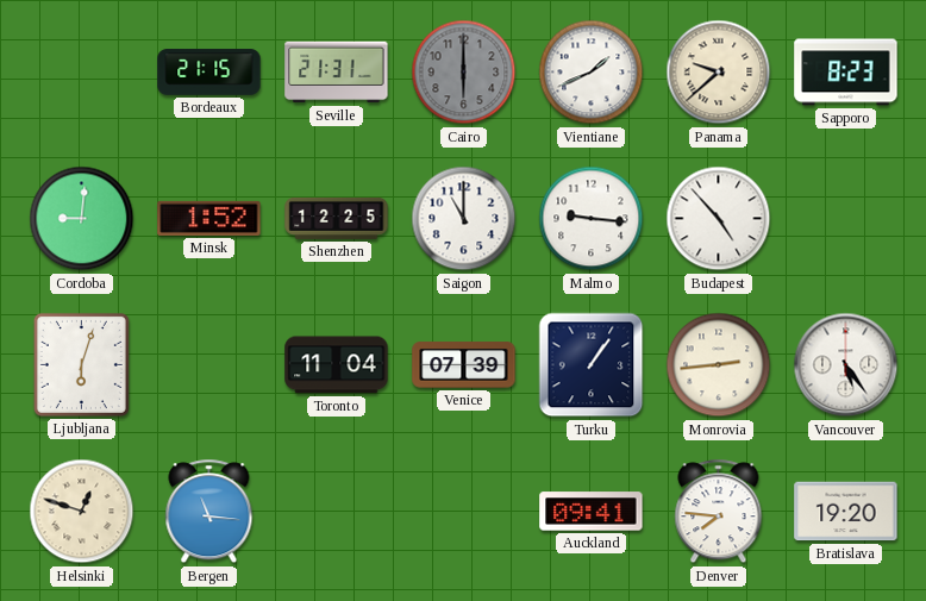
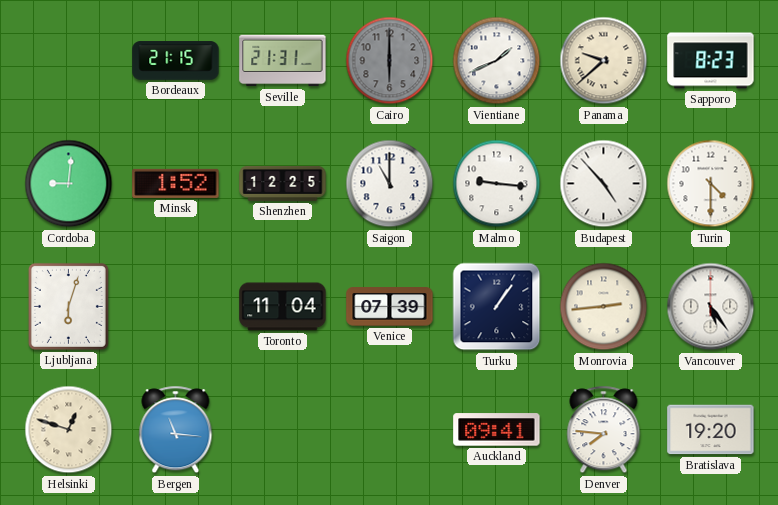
Turin: none -> 4:30
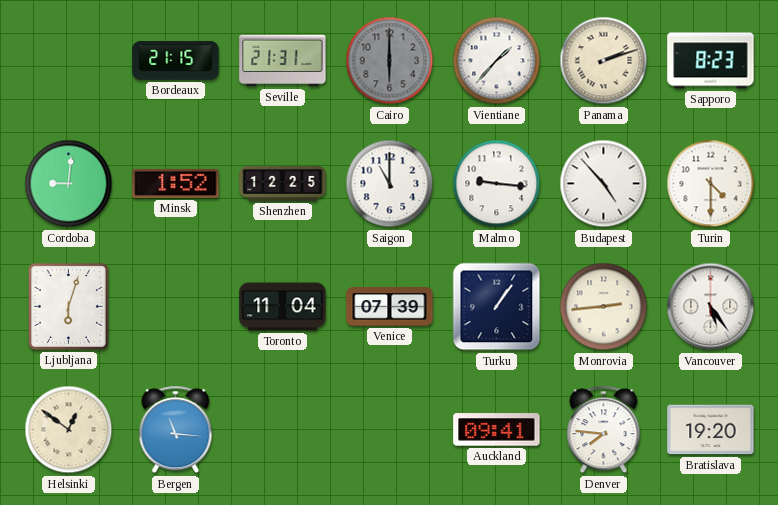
Vientiane: 1:41 -> 1:37
Panama: 9:38 -> 2:12
Helsinki: 12:48 -> 12:51
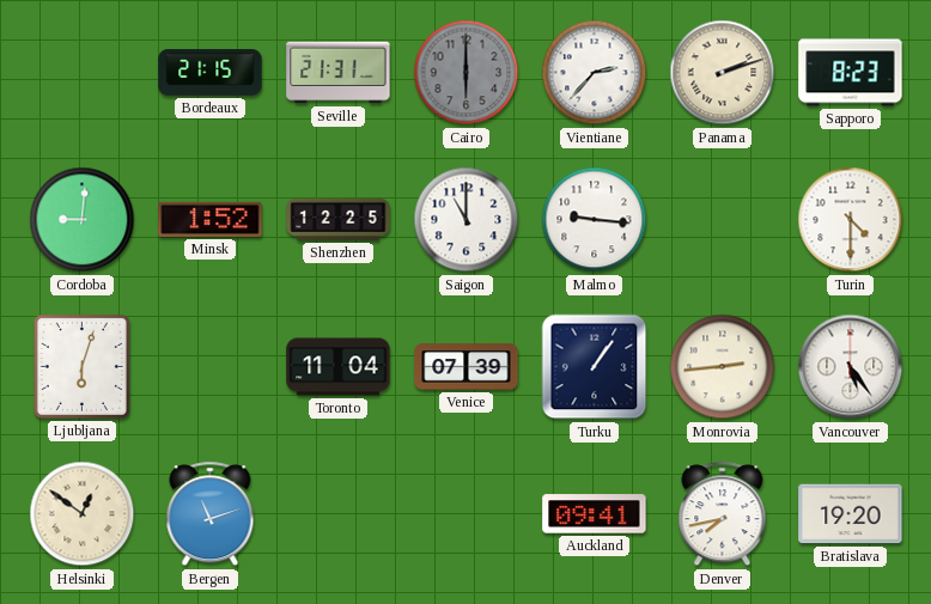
Vientiane: 1:37 -> 2:37
Budapest: 4:53 -> none
Bergen: 11:16 -> 11:12
Denver: 7:46 -> 7:43
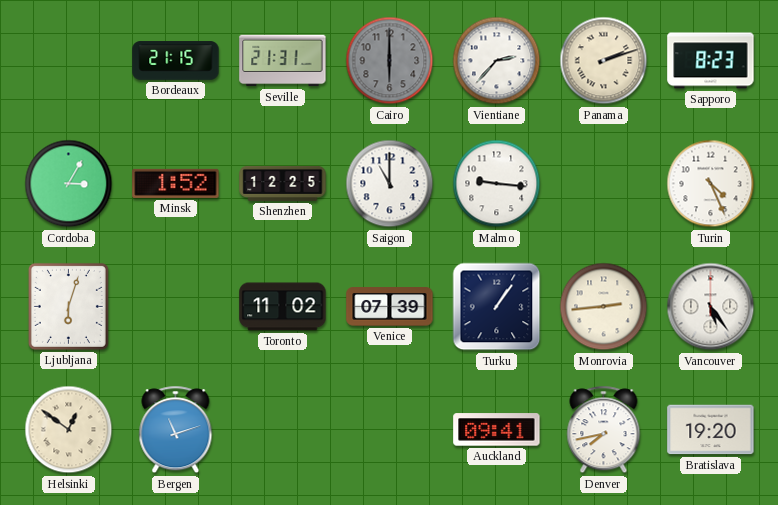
Cordoba: 9:01 -> 3:05
Turin: 4:30 -> 4:26
Toronto: 11:04 -> 11:02
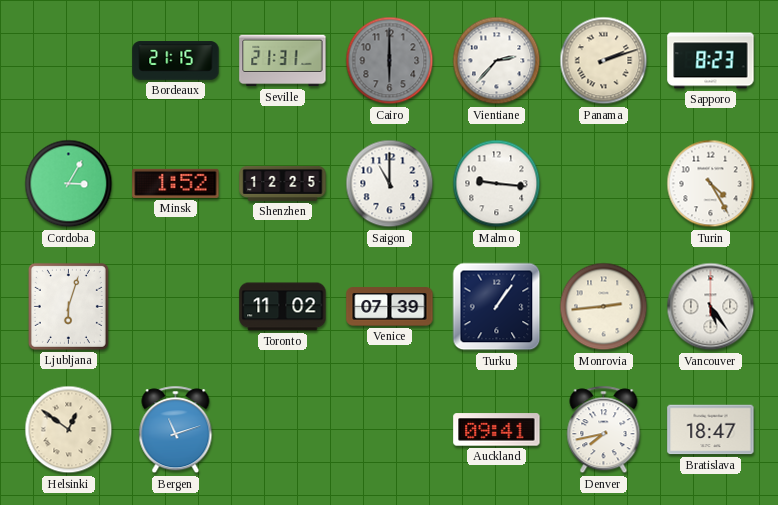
Turin: 4:26 -> 4:25
Bratislava: 19:20 -> 18:47
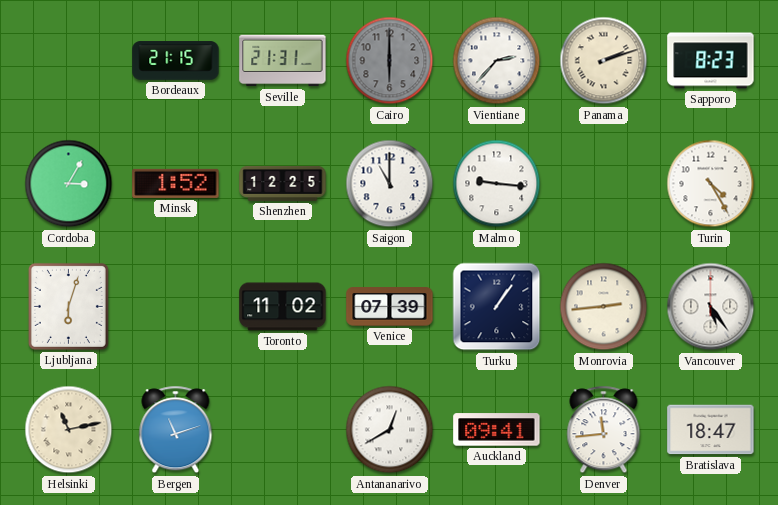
Helsinki: 12:51 -> 11:13
Antananarivo: none -> 12:40
Denver: 7:43 -> 11:44
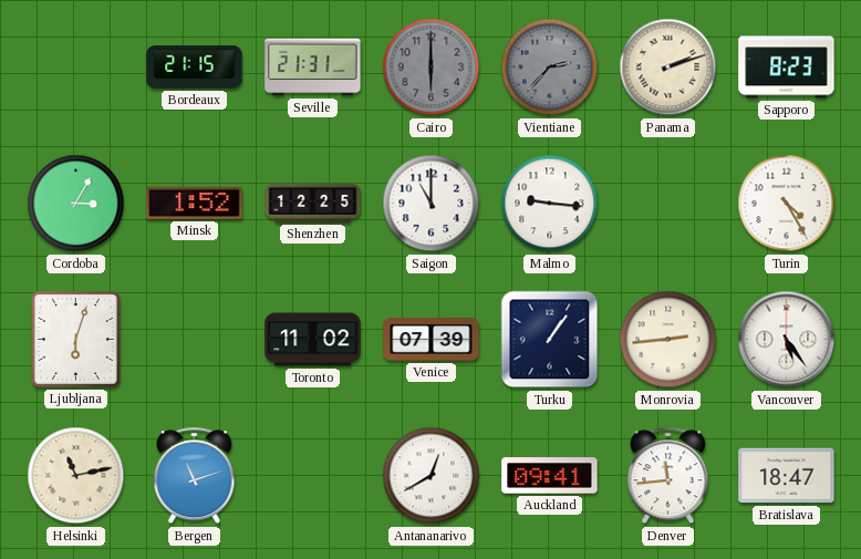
Vientiane dial: white -> grey
